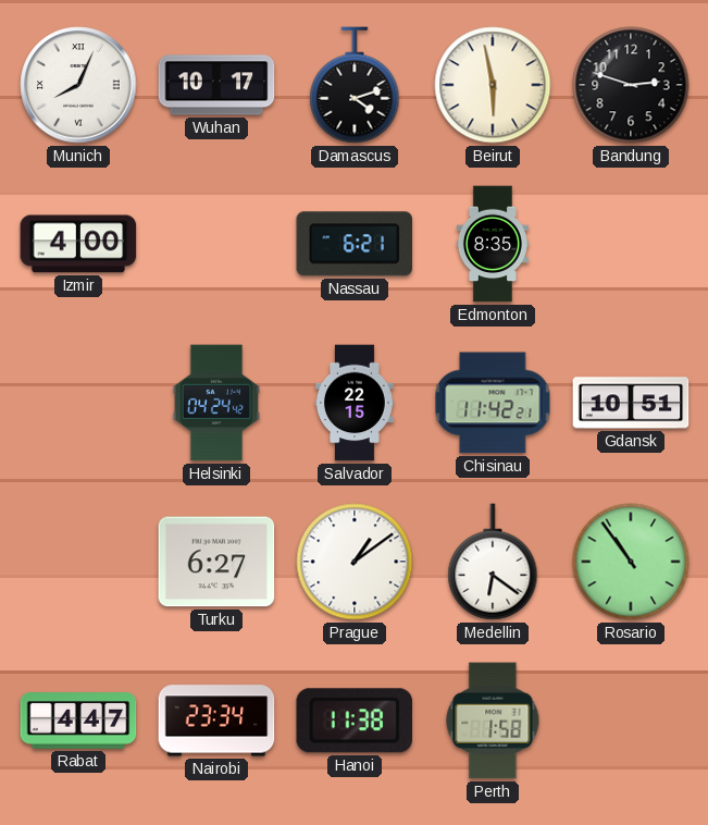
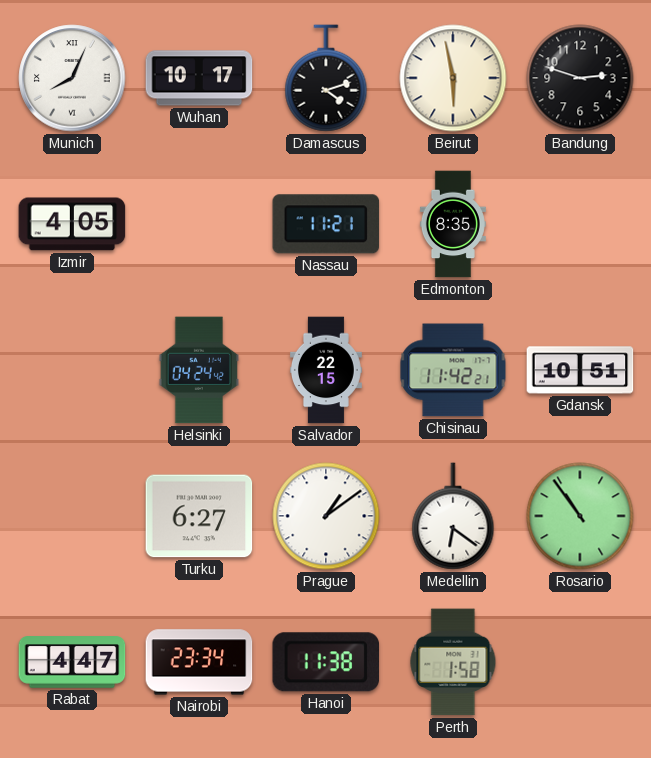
Izmir: 4:00 -> 4:05
Nassau: 6:21 -> 11:21
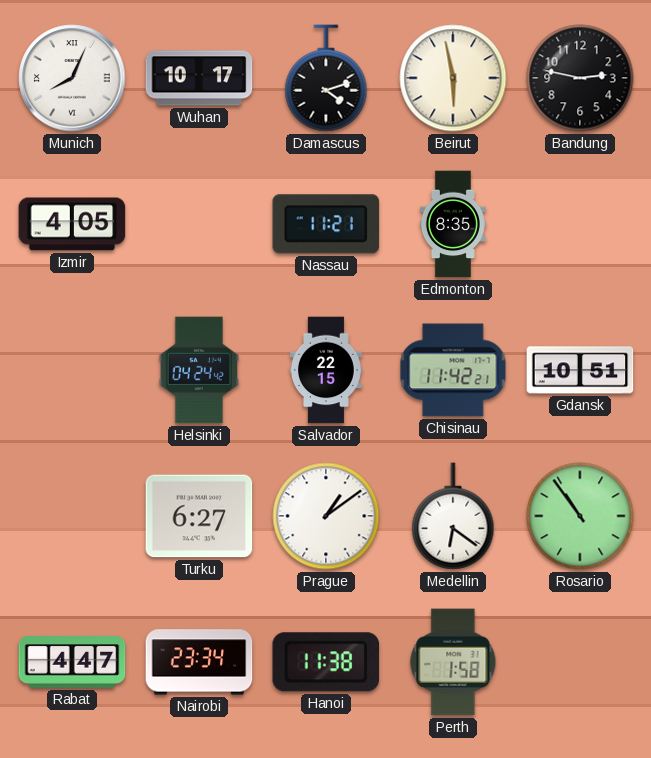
Bandung: 2:48 -> 2:47
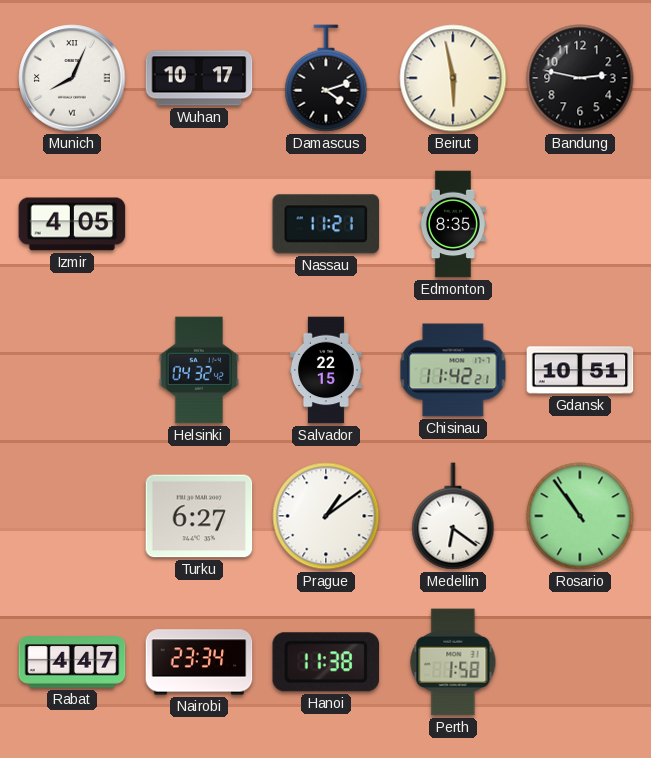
Helsinki: 04:24 -> 04:32
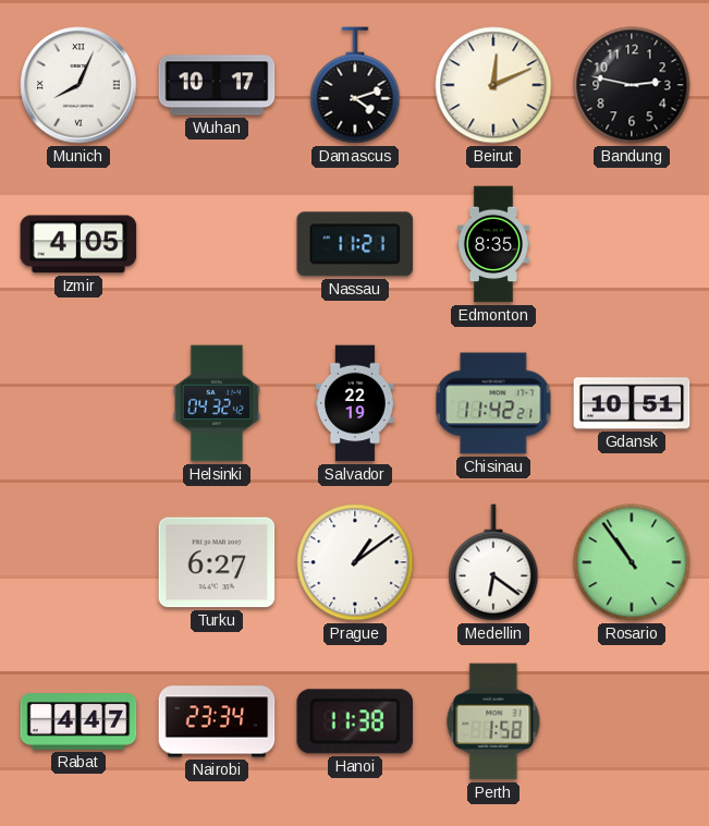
Beirut: 5:58 -> 12:11
Salvador: 22:15 -> 22:19
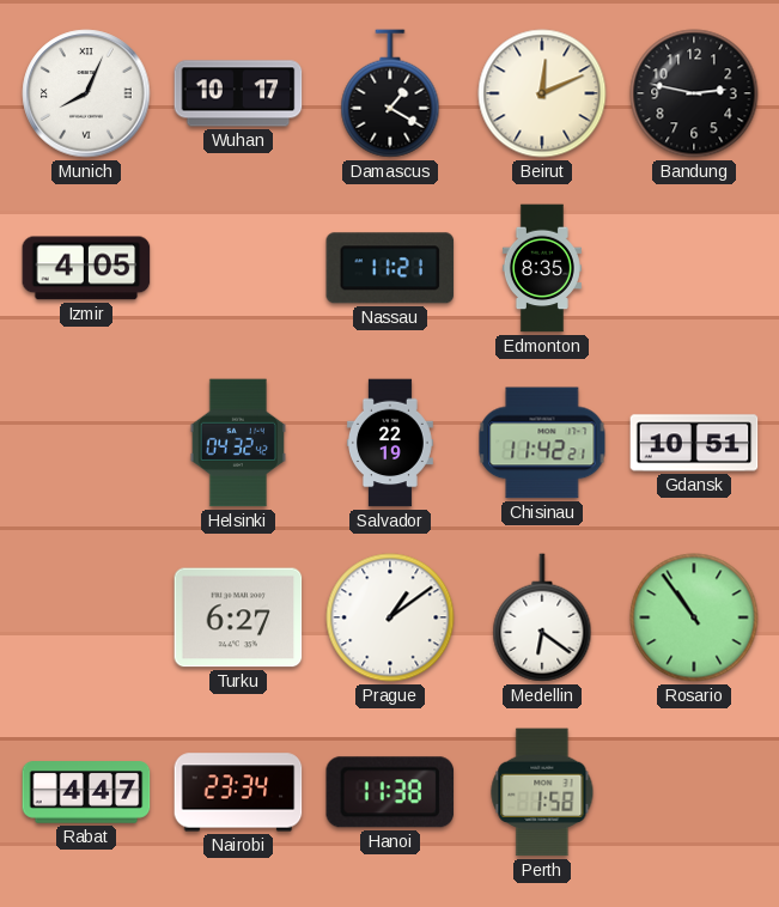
Damascus: 4:12 -> 1:20
